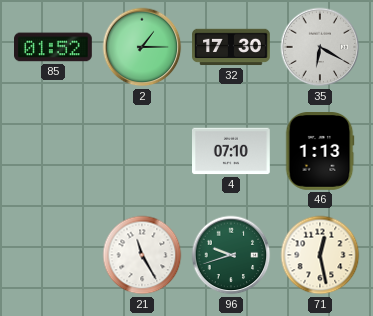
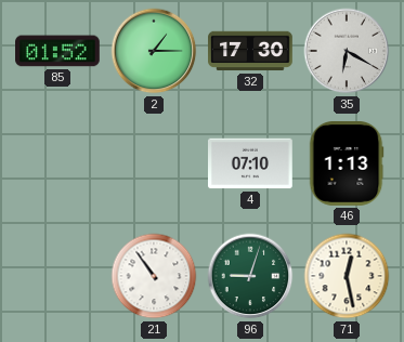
21: 11:25 -> 10:54
96: 9:42 -> 9:03
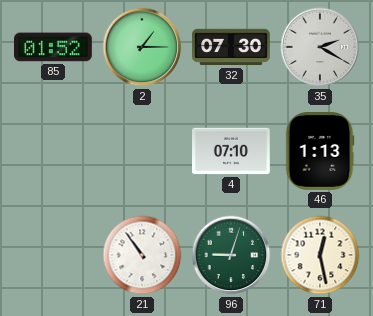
32: 17:30 -> 07:30
35: 6:20 -> 2:20
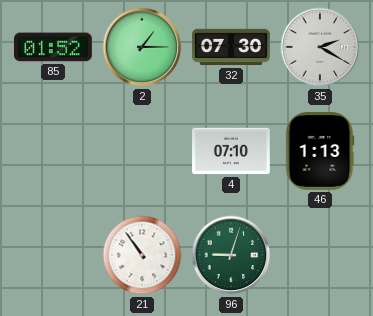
71: 12:28 -> none
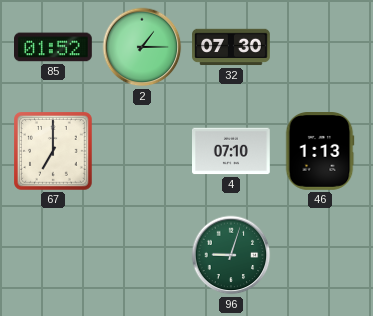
35: 2:20 -> none
67: none -> 7:00
21: 10:54 -> none
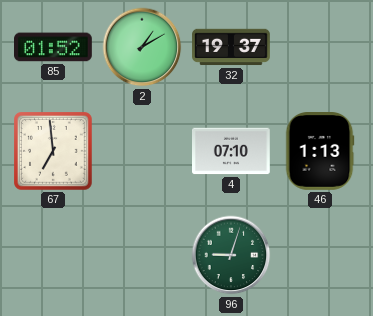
2: 1:15 -> 1:10
32: 07:30 -> 19:37
67: 7:00 -> 6:59
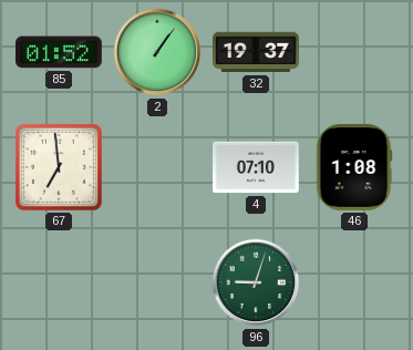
2: 1:10 -> 1:06
46: 1:13 -> 1:08
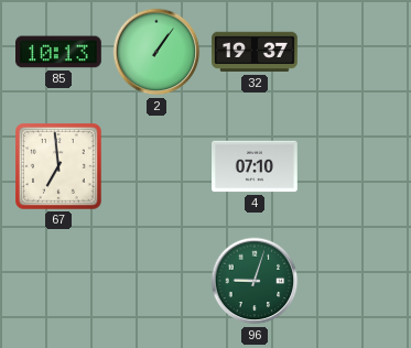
85: 01:52 -> 10:13
46: 1:08 -> none
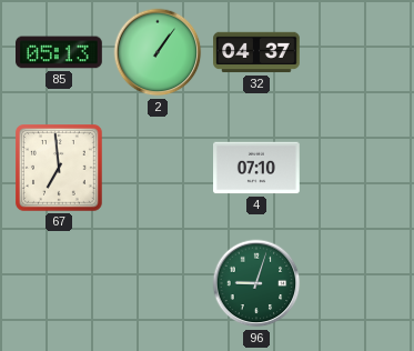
85: 10:13 -> 05:13
32: 19:37 -> 04:37
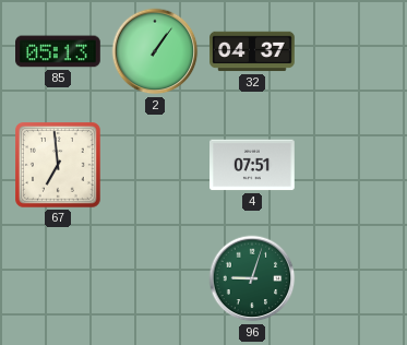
4: 07:10 -> 07:51
